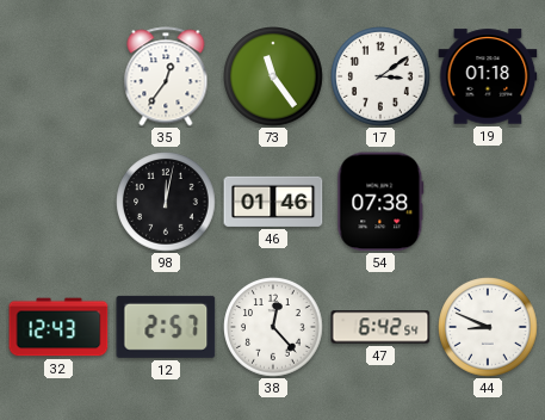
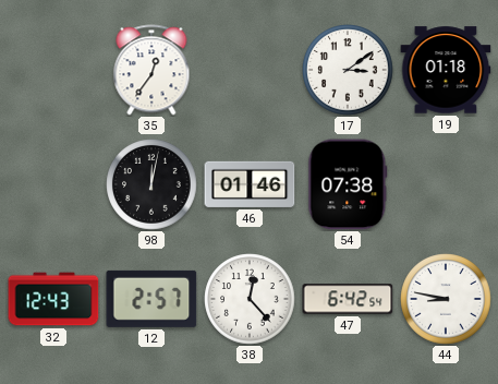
73: 11:24 -> none
44: 8:49 -> 8:47
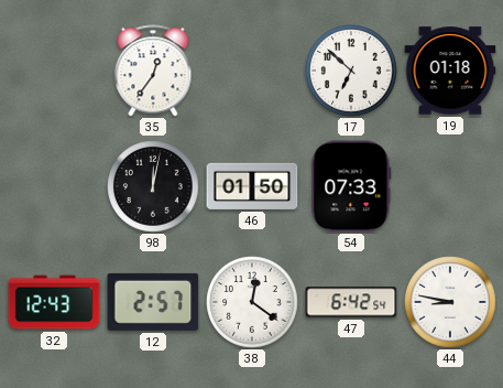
17: 3:09 -> 6:52
46: 01:46 -> 01:50
54: 07:38 -> 07:33
38: 12:23 -> 12:21
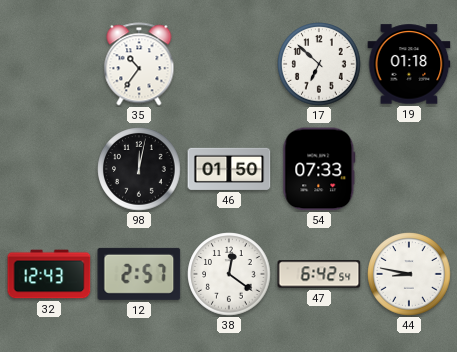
35: 12:36 -> 10:36
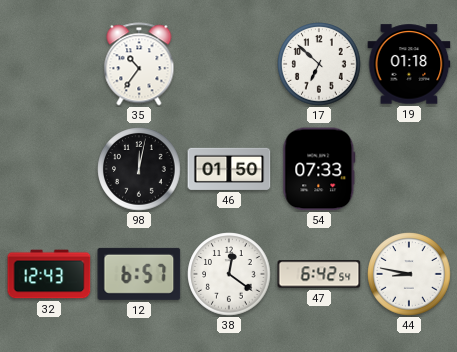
12: 2:57 -> 6:57
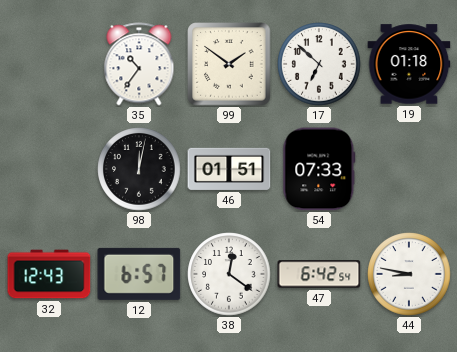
99: none -> 1:51
46: 01:50 -> 01:51
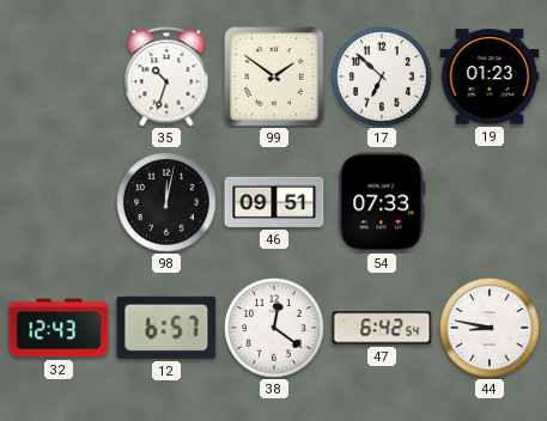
35: 10:36 -> 10:33
19: 01:18 -> 01:23
46: 01:51 -> 09:51
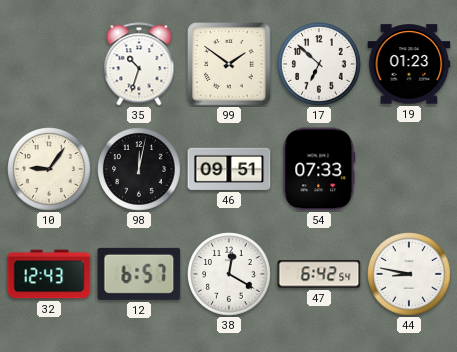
10: none -> 9:06
38: 12:21 -> 12:20
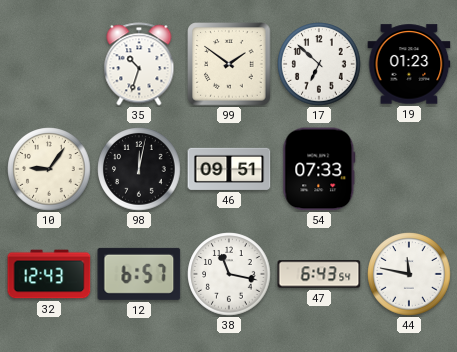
38: 12:20 -> 11:17
47: 6:42 -> 6:43
44: 8:47 -> 11:47
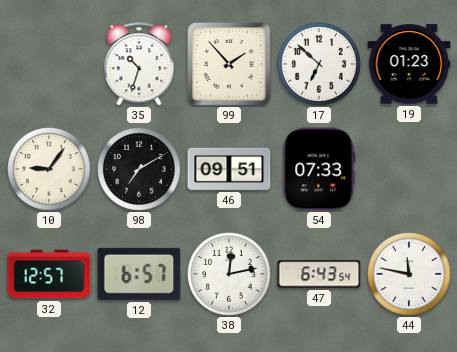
99: 1:51 -> 1:53
98: 12:02 -> 7:10
32: 12:43 -> 12:57
38: 11:17 -> 12:13
